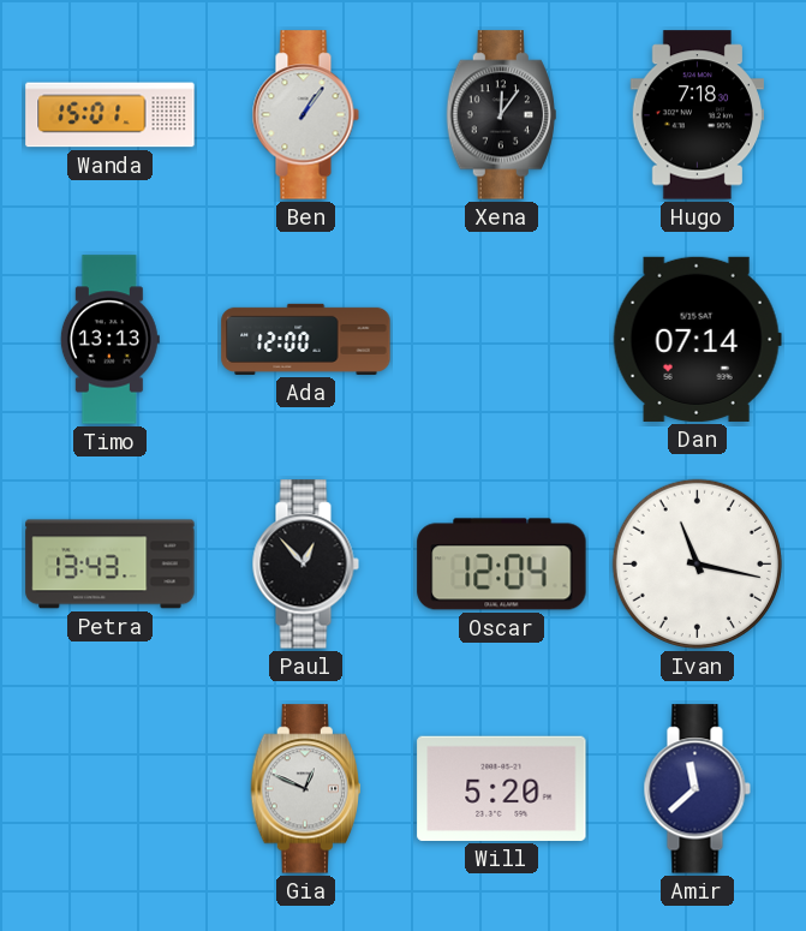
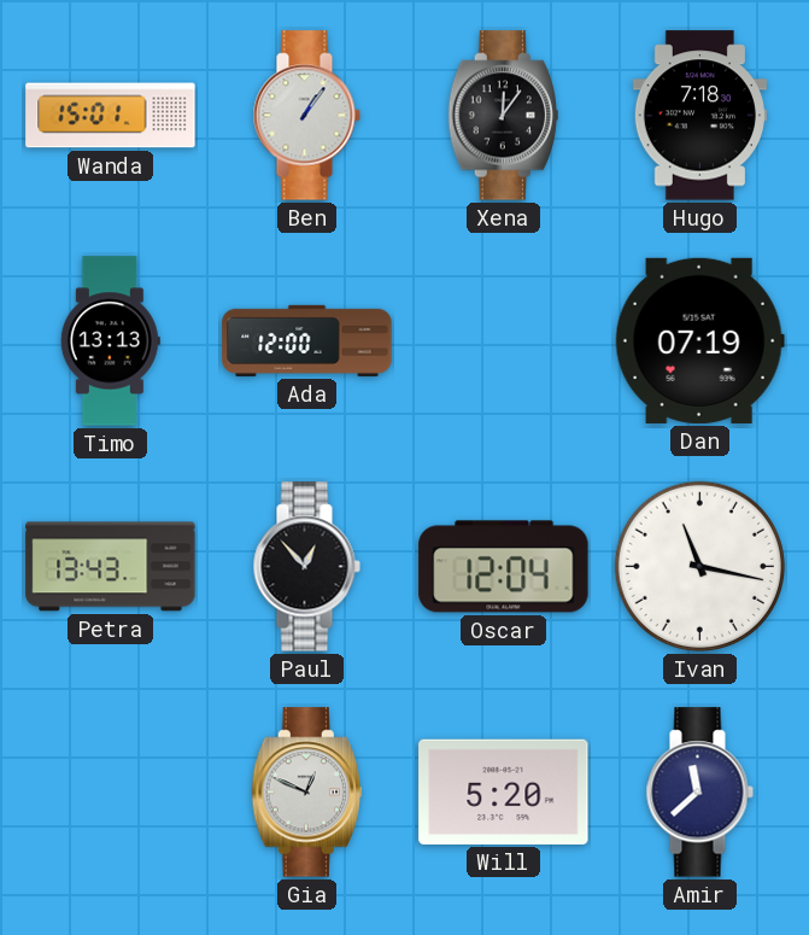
Dan: 07:14 -> 07:19
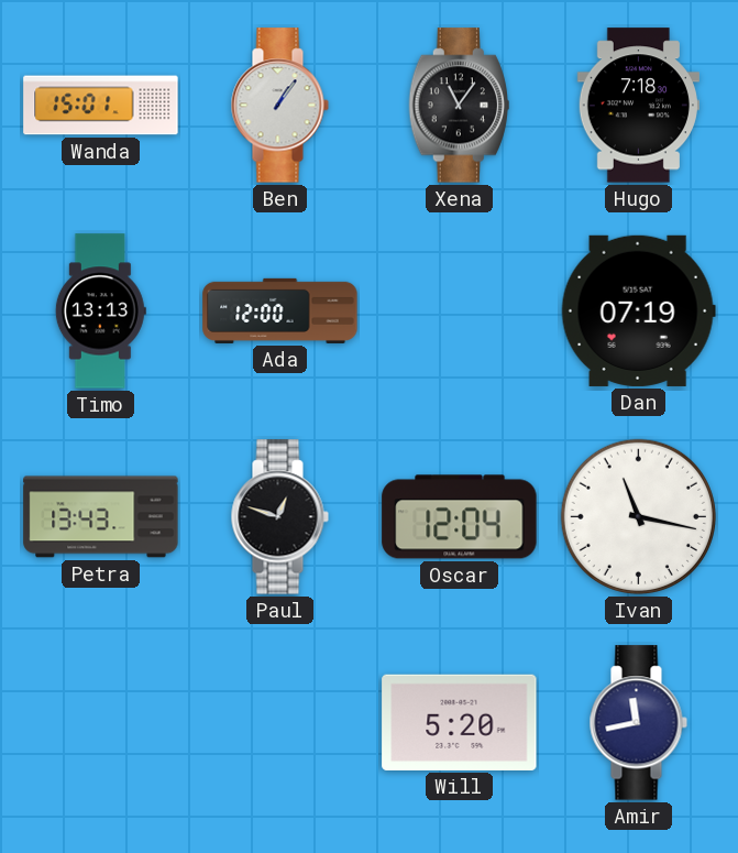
Xena: 12:06 -> 11:06
Paul: 12:53 -> 12:48
Gia: 12:49 -> none
Amir: 11:38 -> 11:43
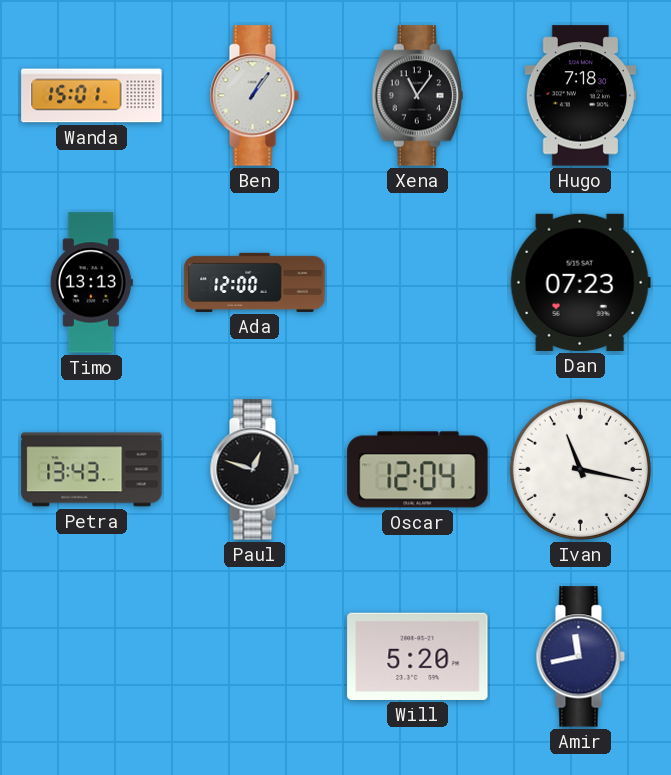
Dan: 07:19 -> 07:23
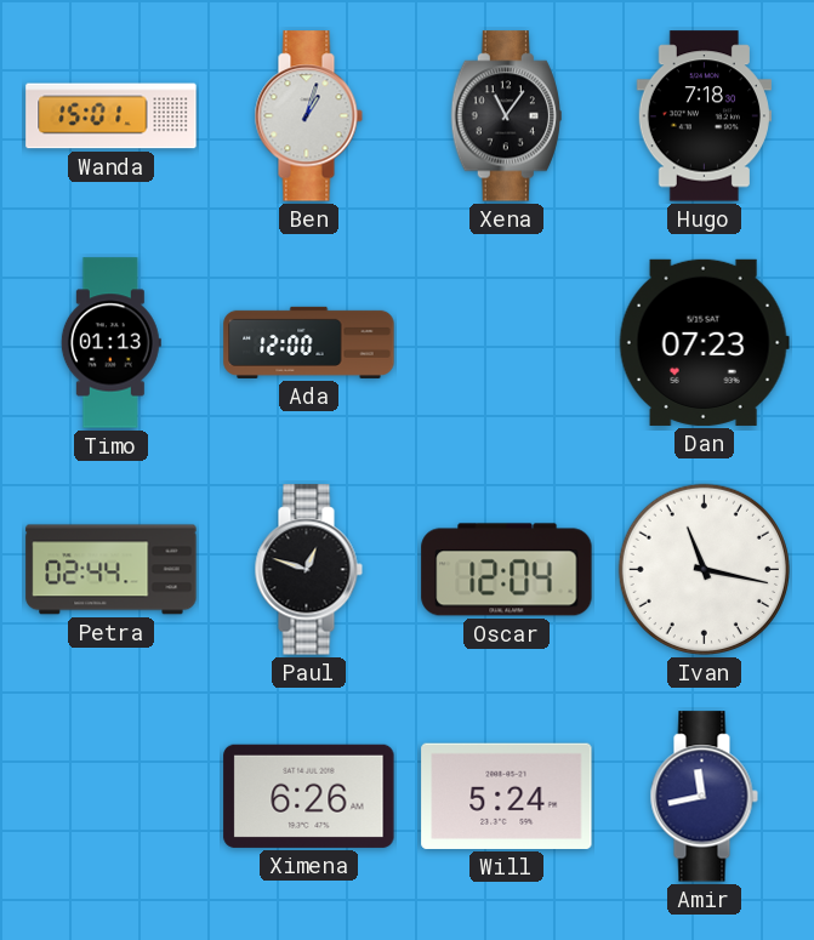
Ben: 1:06 -> 1:03
Timo: 13:13 -> 01:13
Petra: 13:43 -> 02:44
Ximena: none -> 6:26
Will: 5:20 -> 5:24
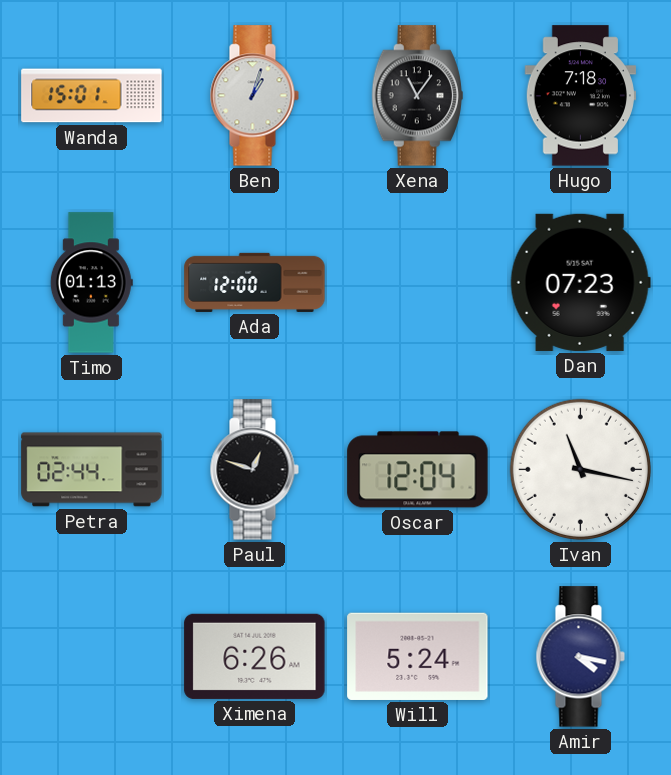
Amir: 11:43 -> 4:17
